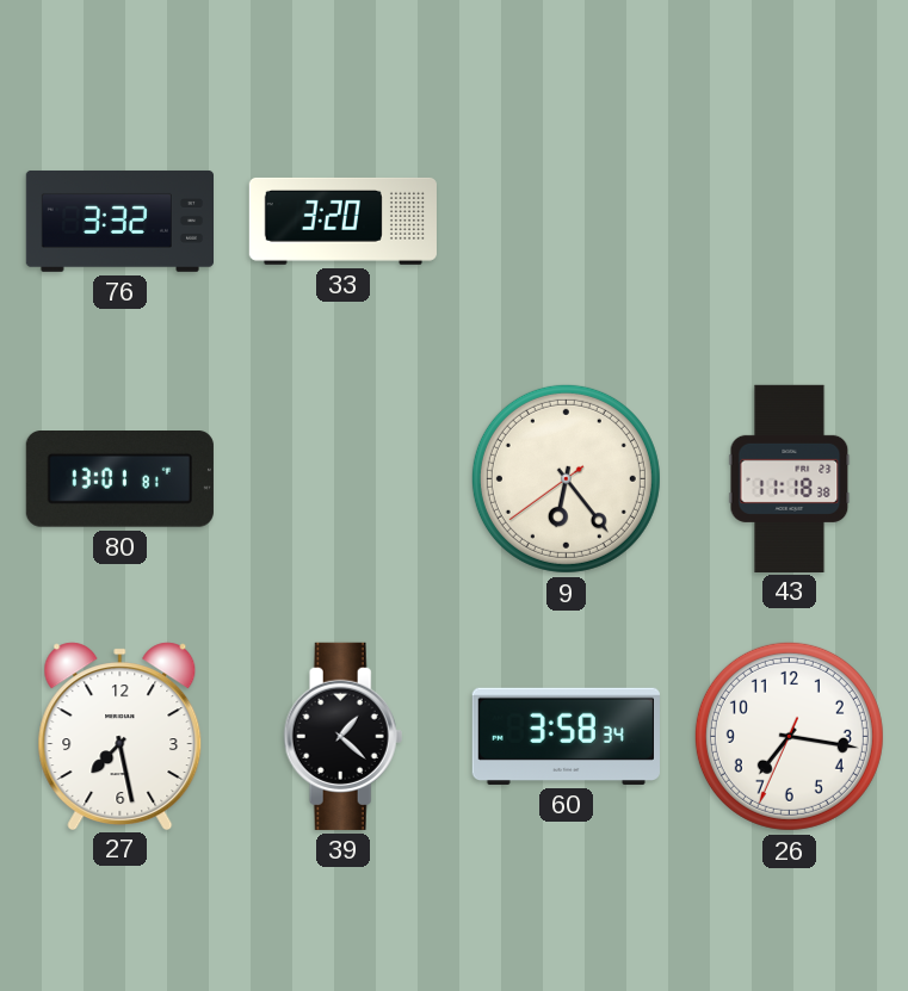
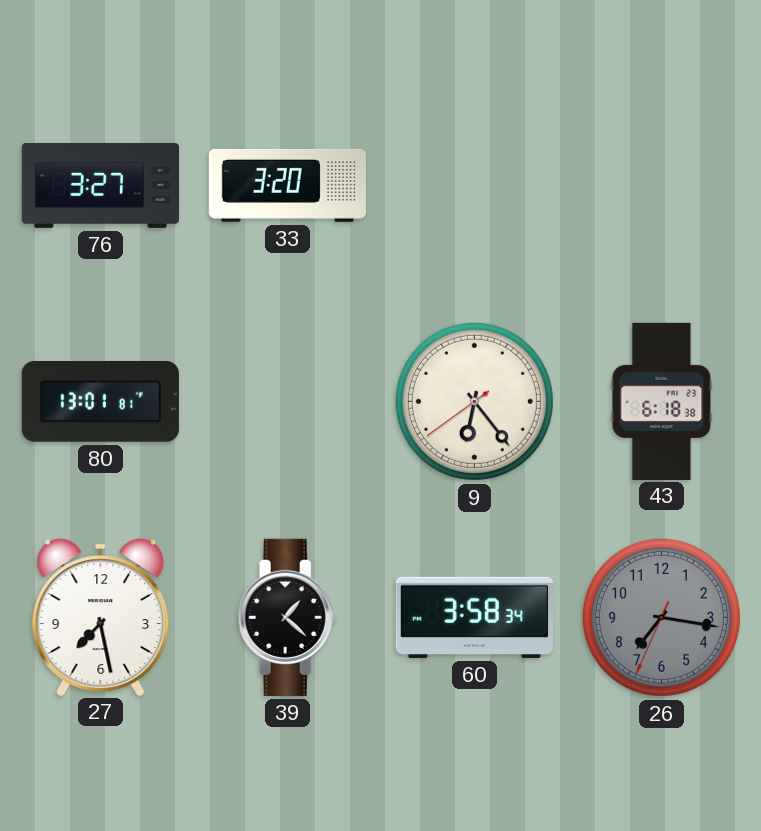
76: 3:32 -> 3:27
43: 11:18 -> 6:18
26 dial: white -> grey
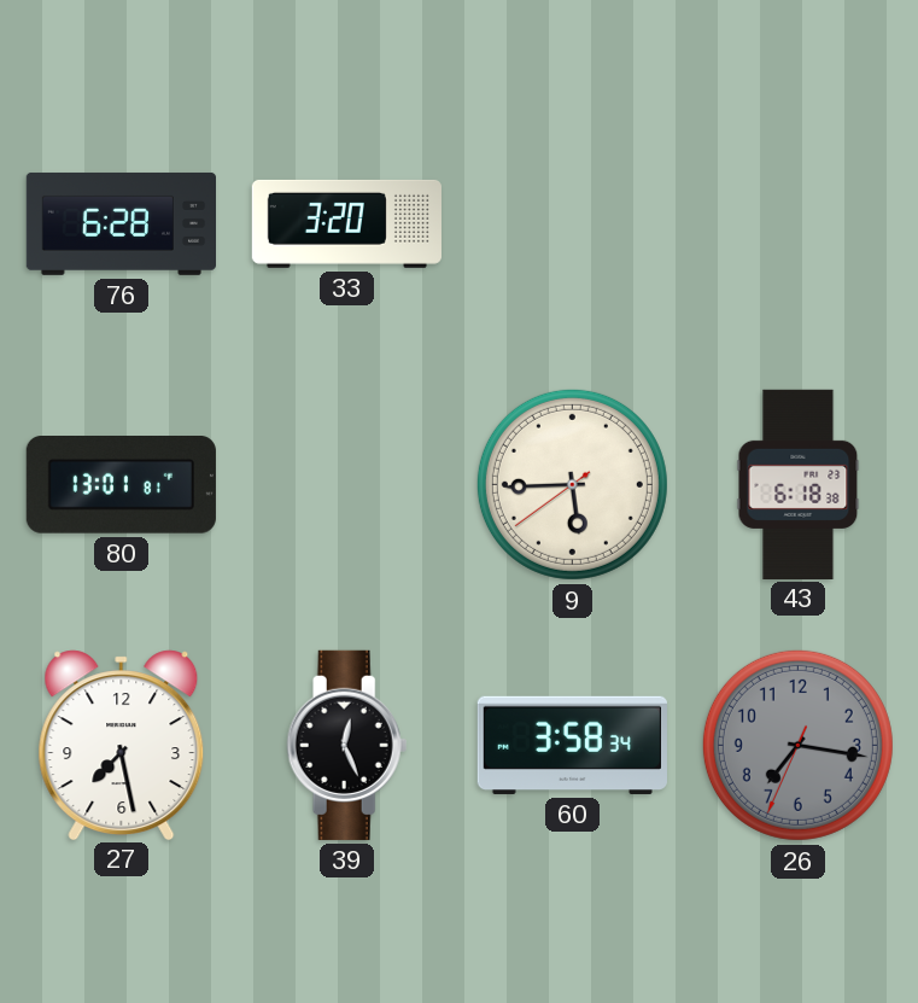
76: 3:27 -> 6:28
9: 6:23 -> 5:44
39: 1:22 -> 12:26
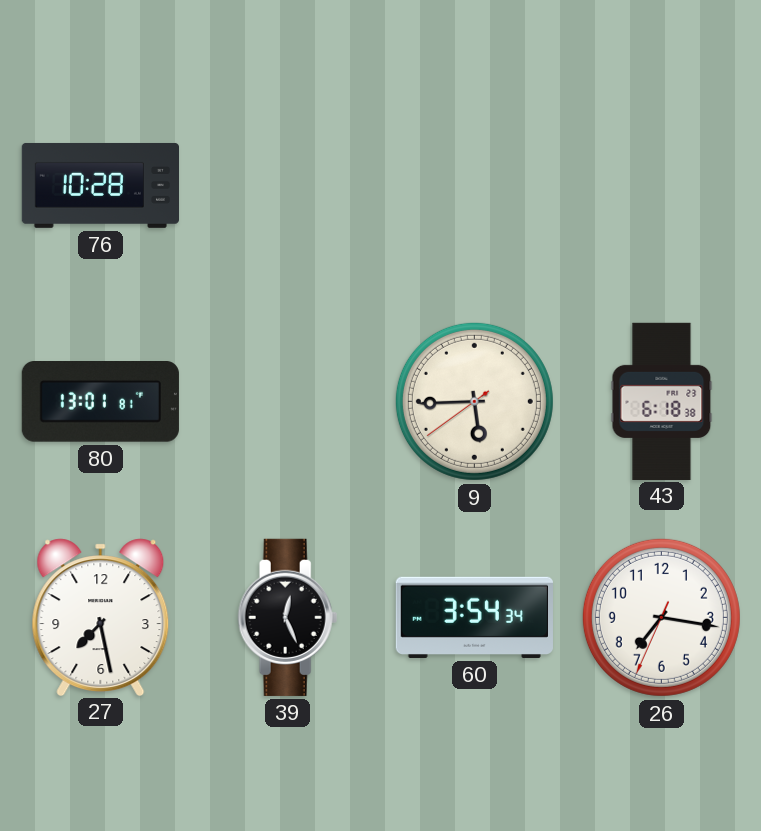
76: 6:28 -> 10:28
33: 3:20 -> none
60: 3:58 -> 3:54
26 dial: grey -> white
